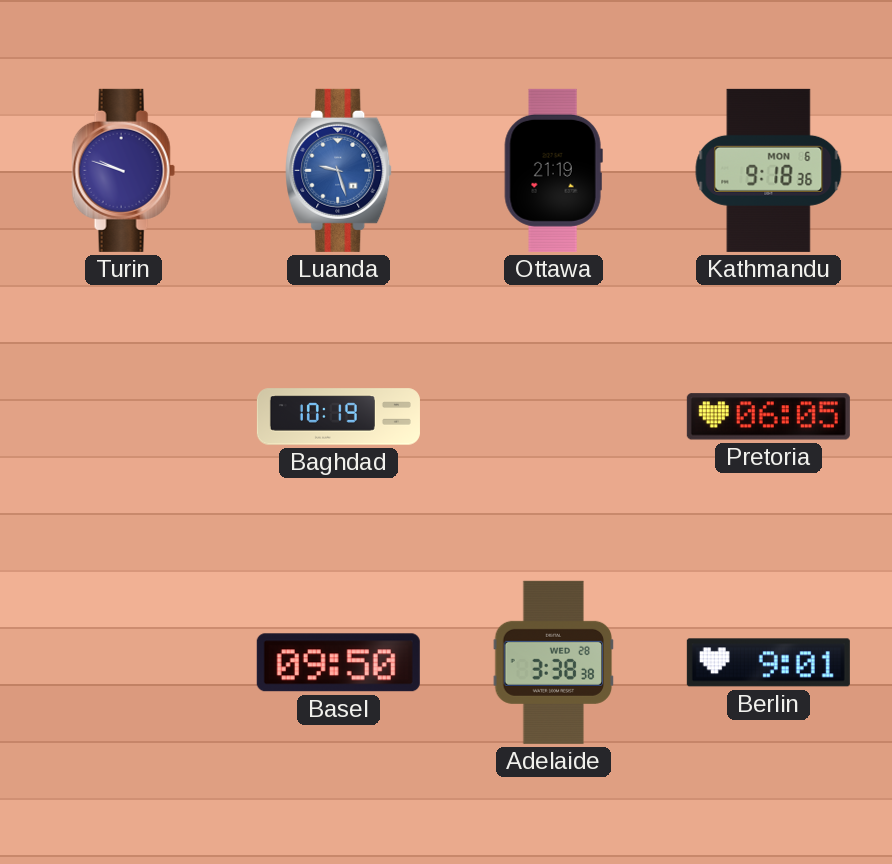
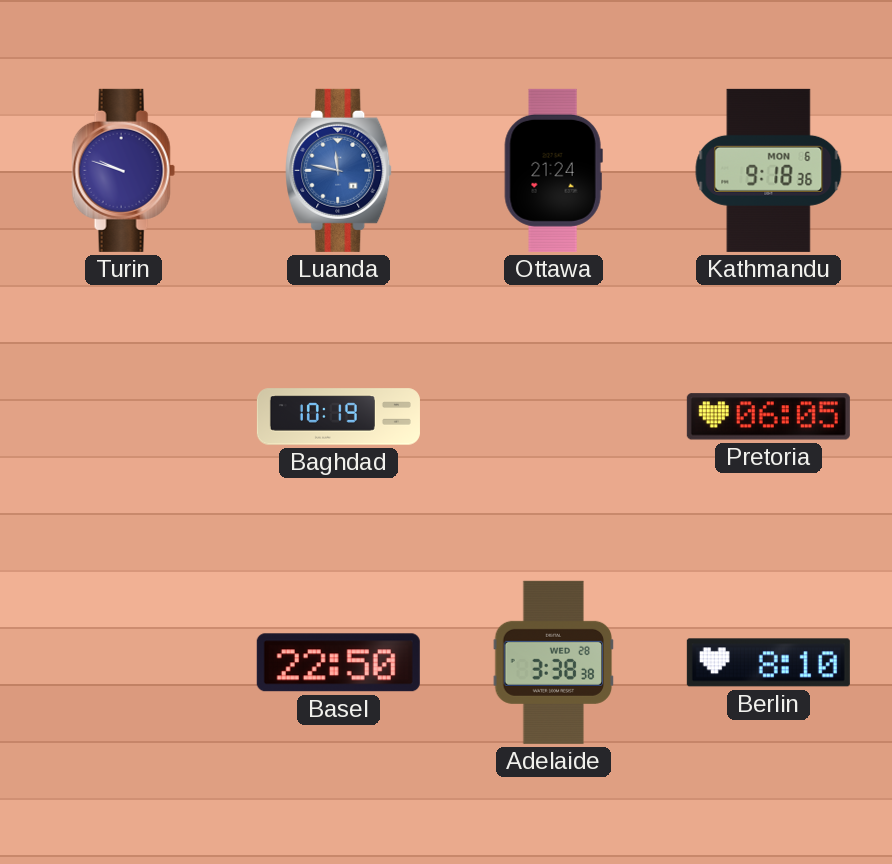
Luanda: 9:27 -> 11:47
Ottawa: 21:19 -> 21:24
Basel: 09:50 -> 22:50
Berlin: 9:01 -> 8:10
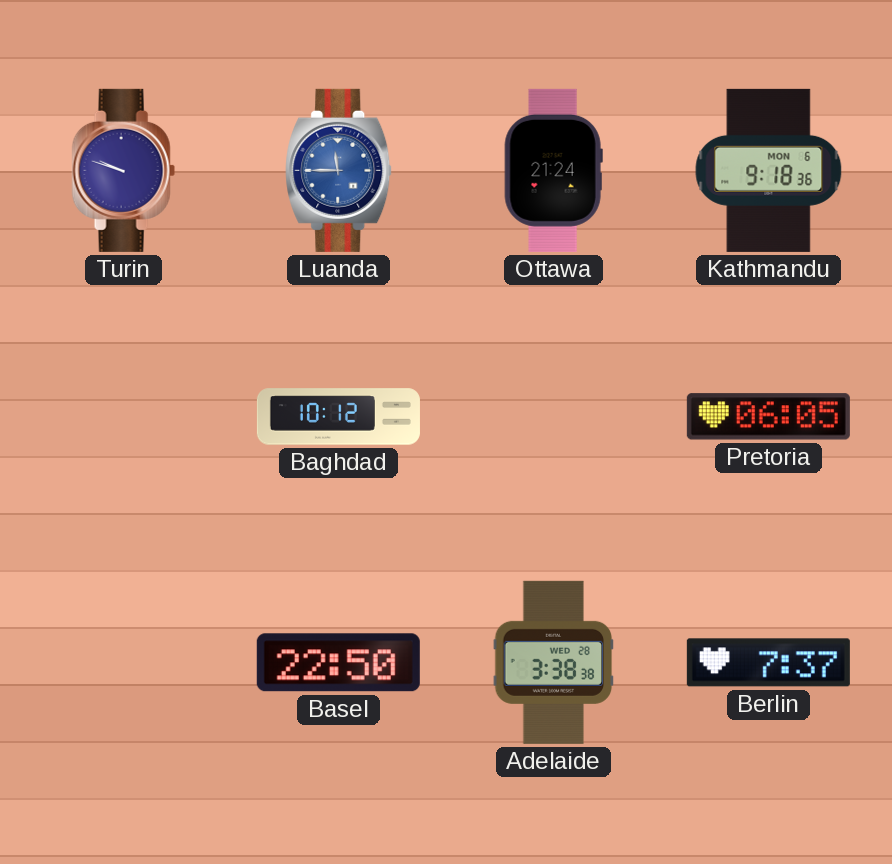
Luanda: 11:47 -> 11:45
Baghdad: 10:19 -> 10:12
Berlin: 8:10 -> 7:37
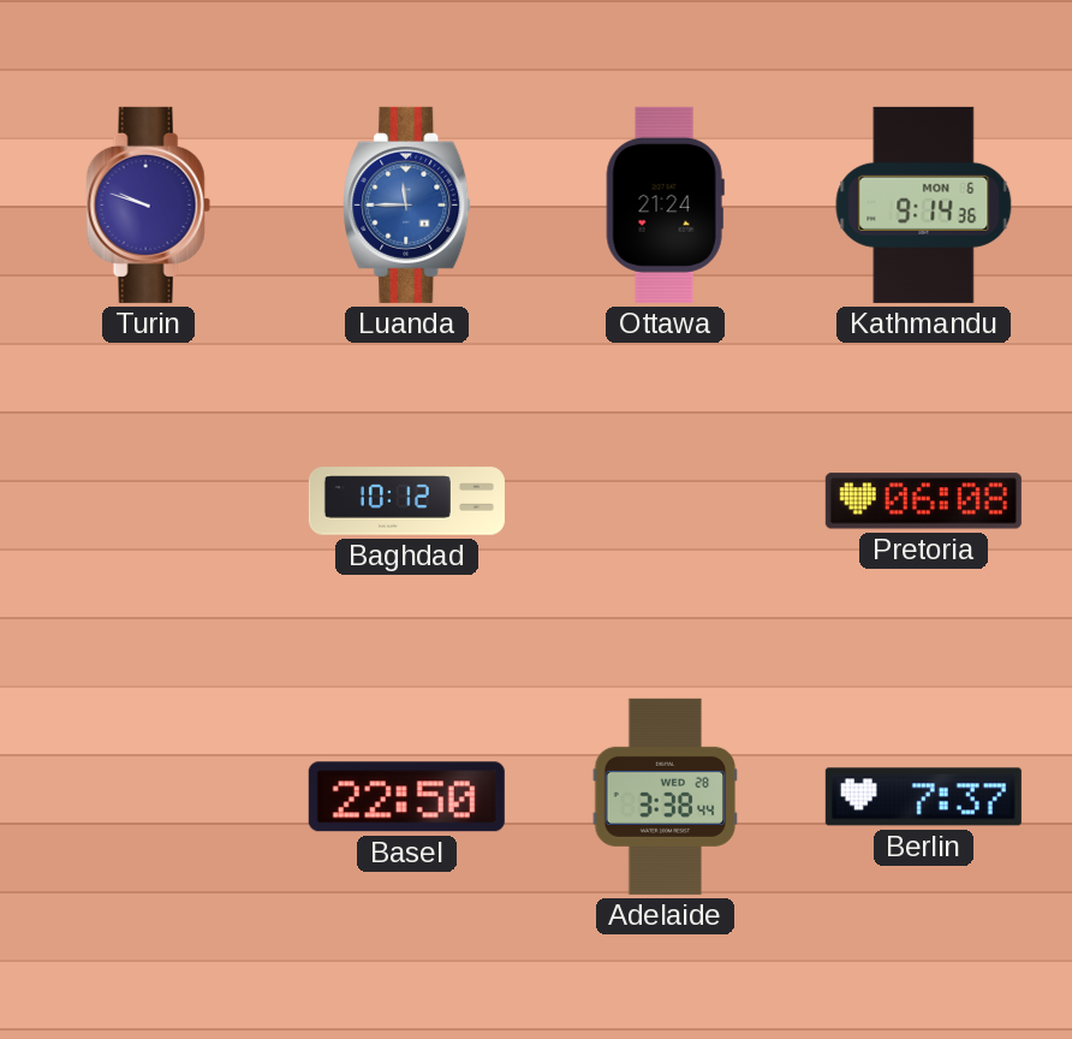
Kathmandu: 9:18 -> 9:14
Pretoria: 06:05 -> 06:08
Adelaide: 3:38:38 -> 3:38:44
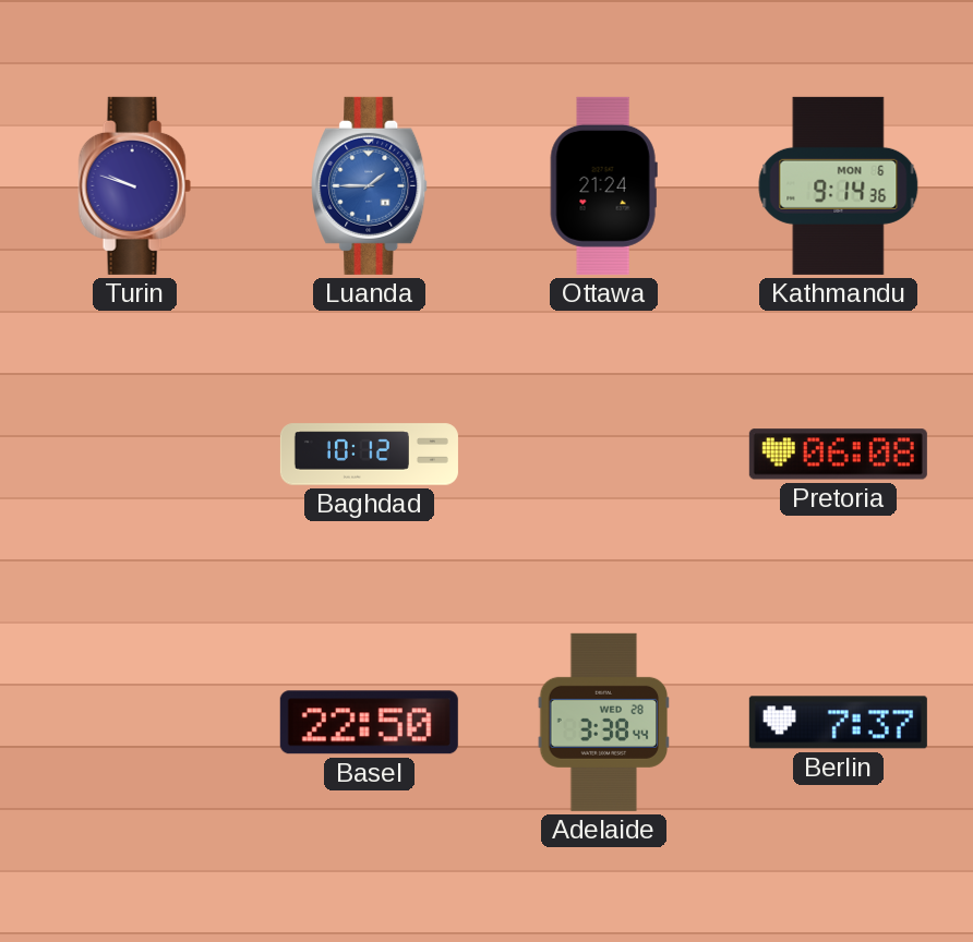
Luanda: 11:45 -> 1:45
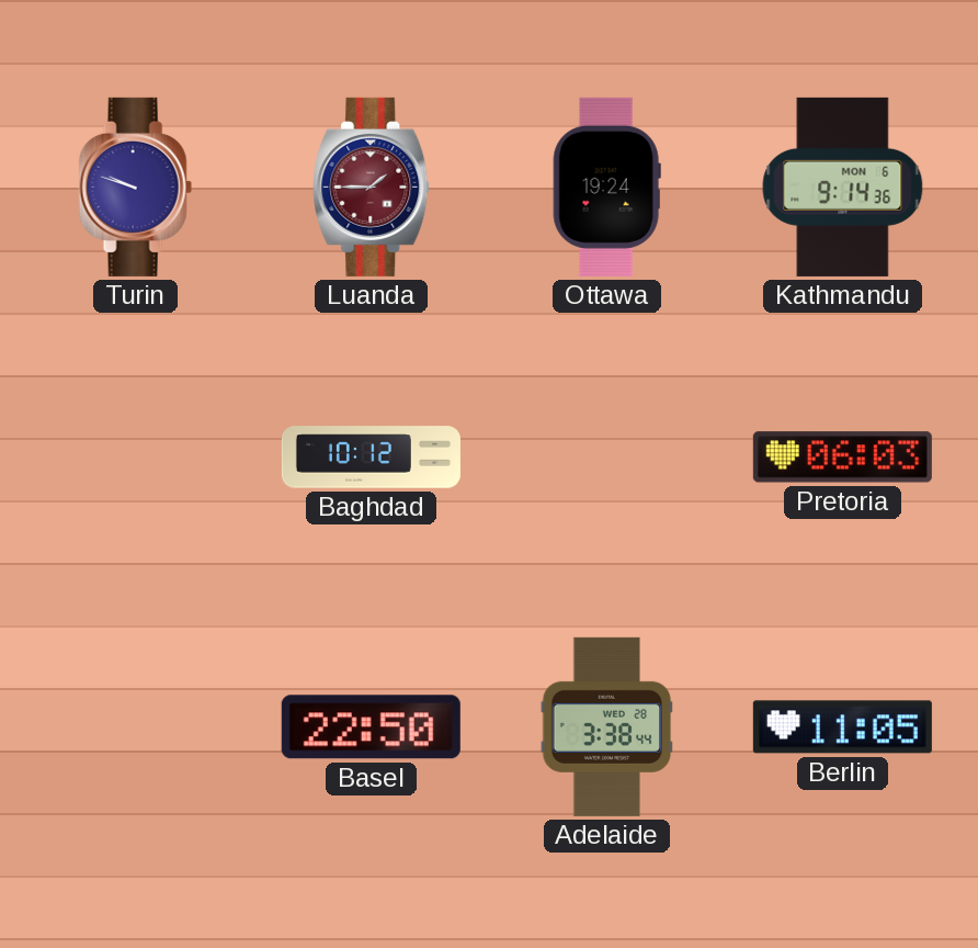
Luanda dial: blue -> burgundy
Ottawa: 21:24 -> 19:24
Pretoria: 06:08 -> 06:03
Berlin: 7:37 -> 11:05
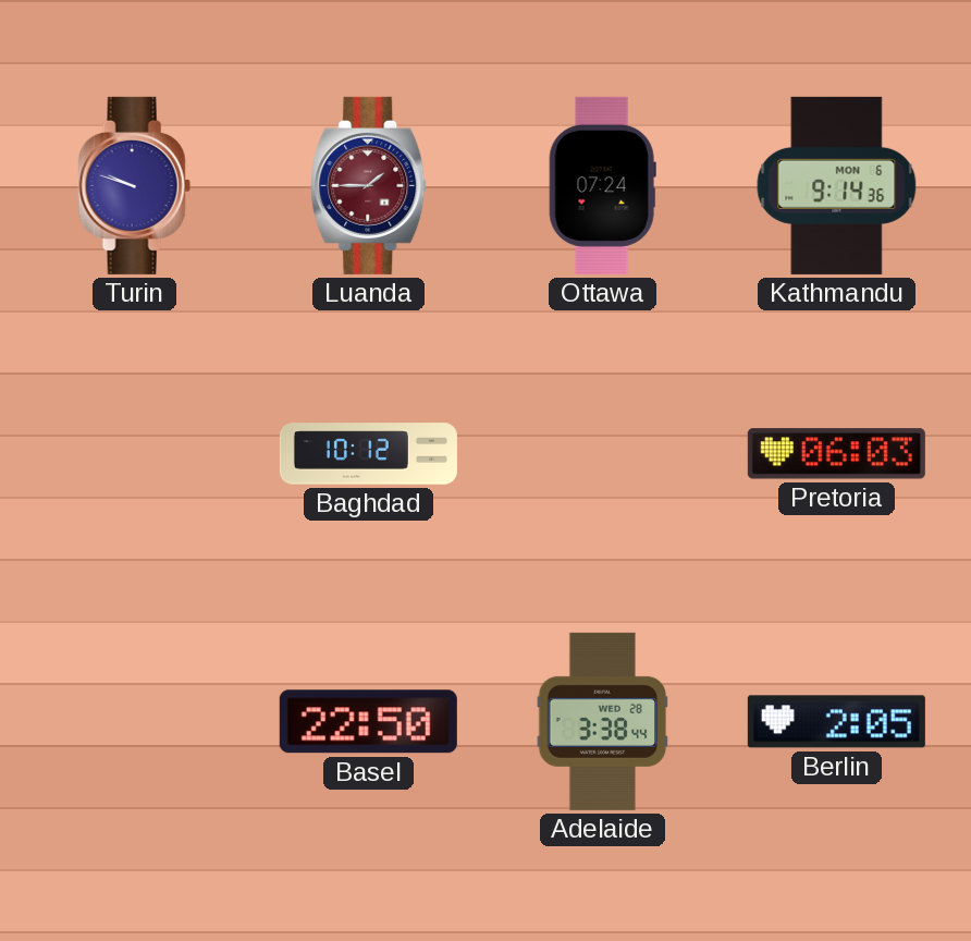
Ottawa: 19:24 -> 07:24
Berlin: 11:05 -> 2:05
